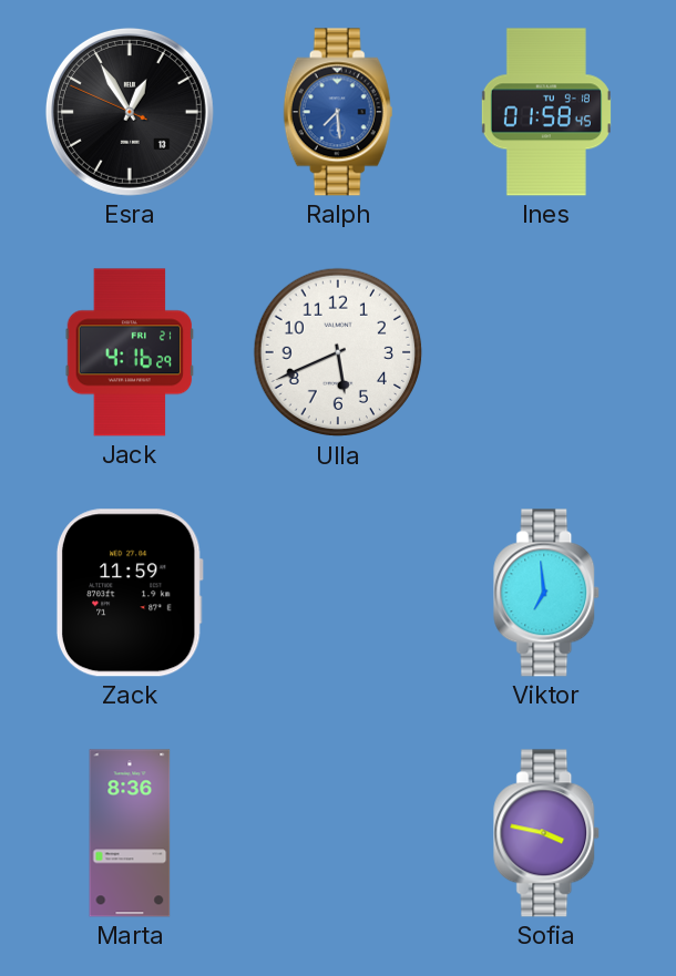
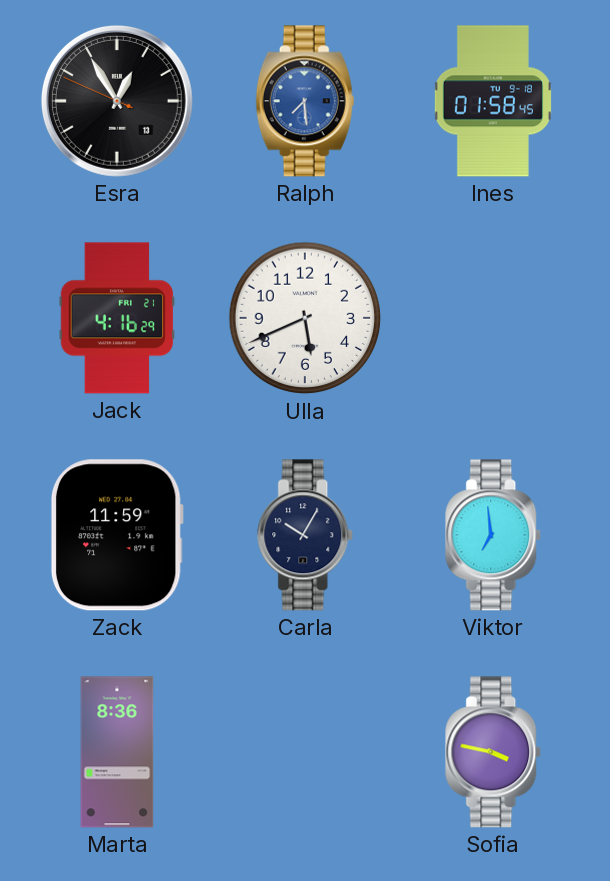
Carla: none -> 10:05
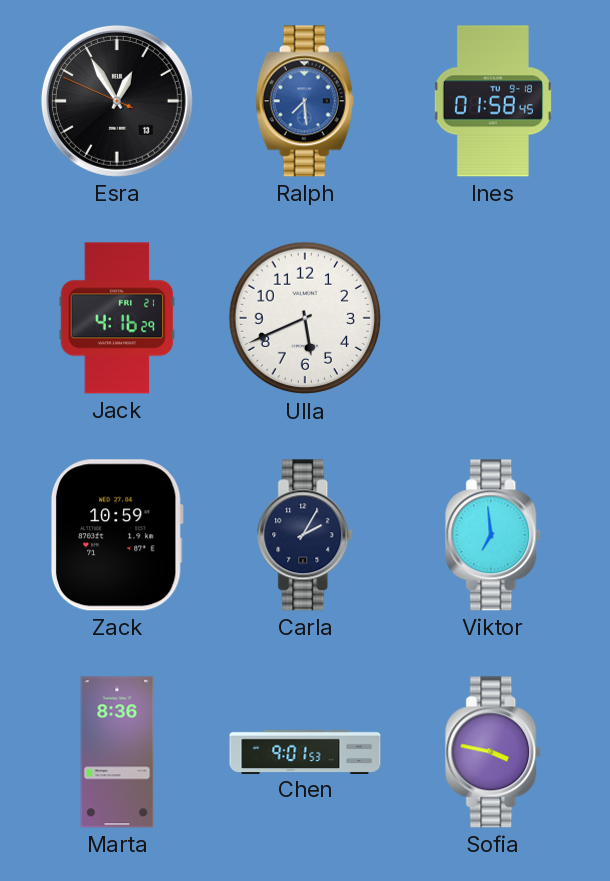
Zack: 11:59 -> 10:59
Carla: 10:05 -> 2:05
Chen: none -> 9:01
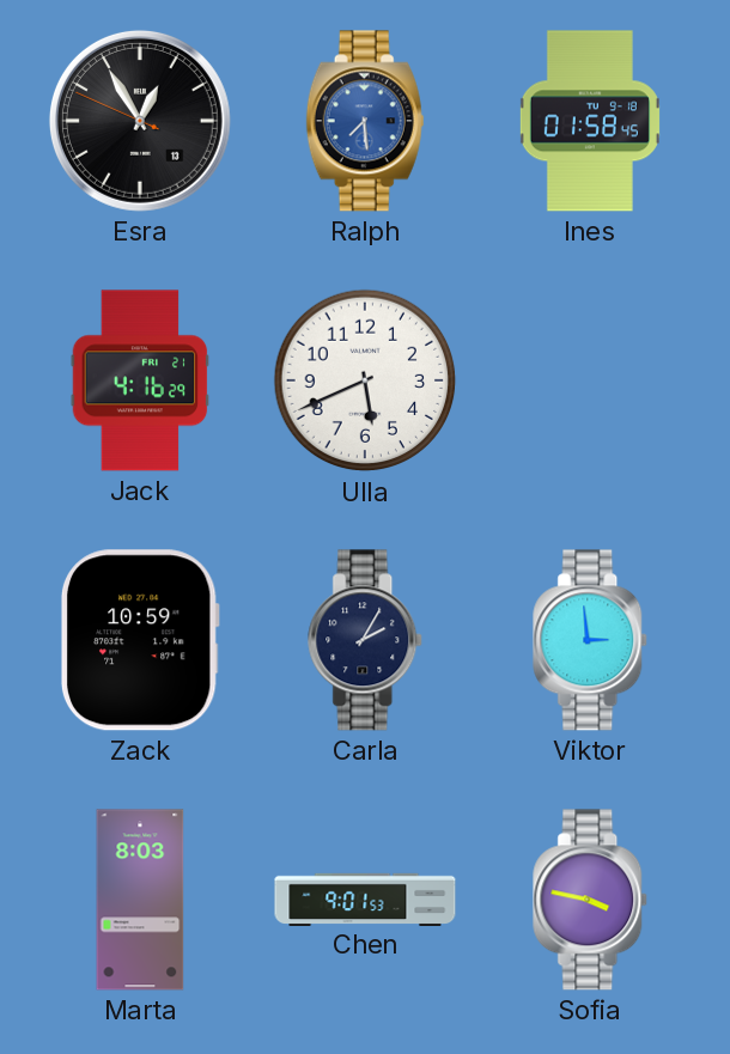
Viktor: 6:59 -> 2:59
Marta: 8:36 -> 8:03
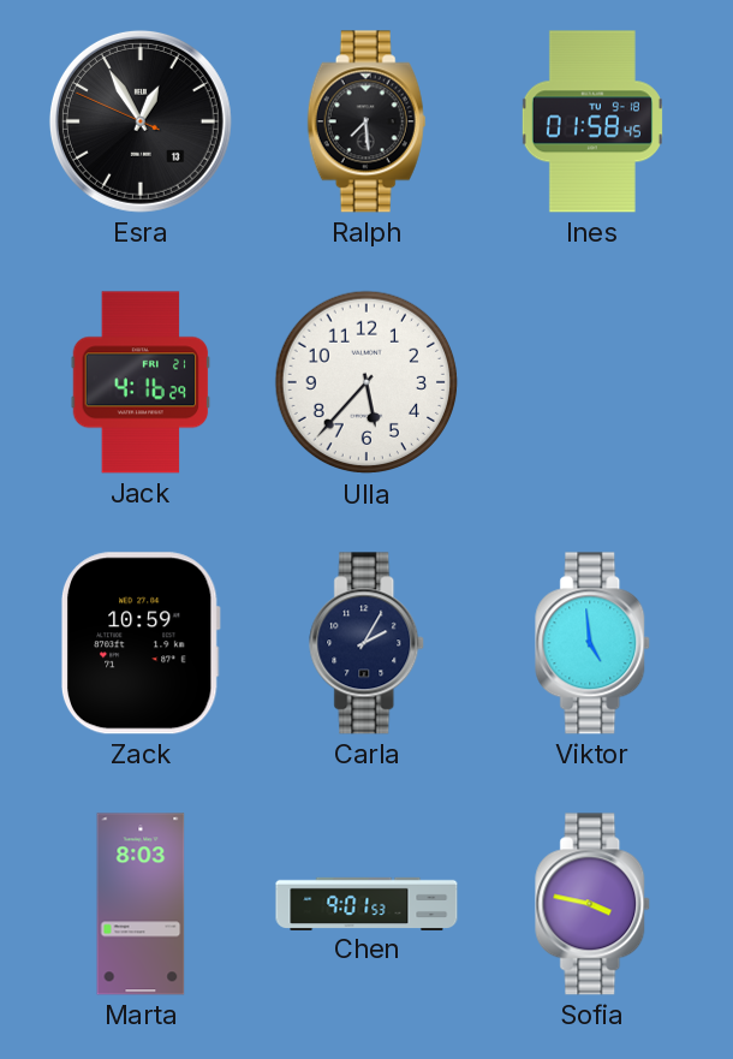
Ralph dial: blue -> black
Ulla: 5:41 -> 5:37
Viktor: 2:59 -> 4:59
